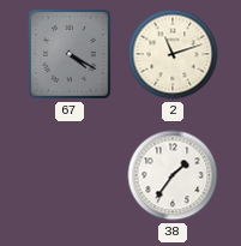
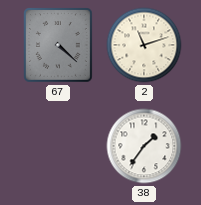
67: 4:20 -> 4:22
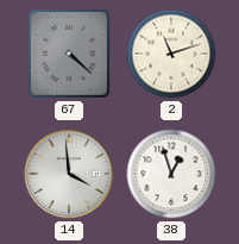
14: none -> 3:59
38: 1:36 -> 12:57
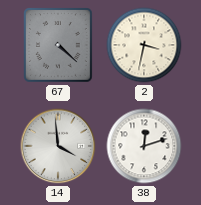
2: 11:12 -> 3:32
38: 12:57 -> 12:12
